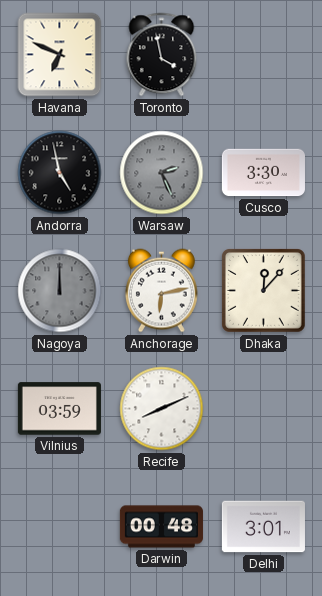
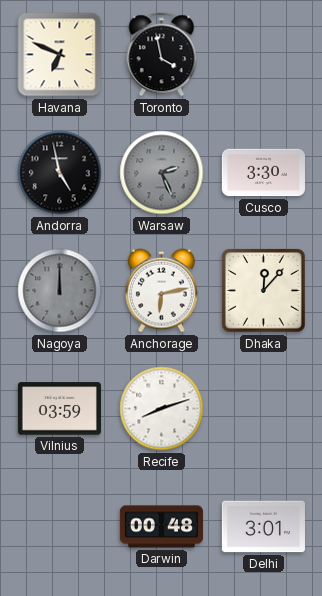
Recife: 8:11 -> 8:12
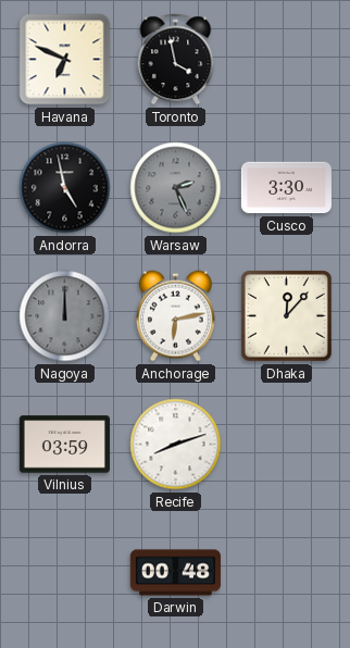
Delhi: 3:01 -> none
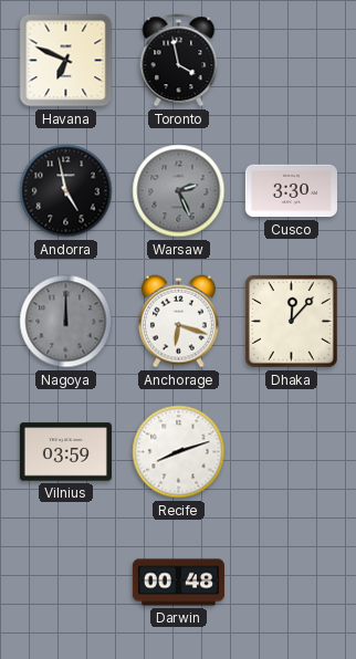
Anchorage: 6:13 -> 6:18
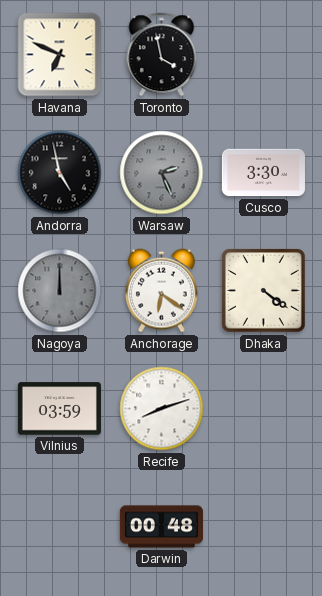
Anchorage: 6:18 -> 6:21
Dhaka: 12:07 -> 4:21
